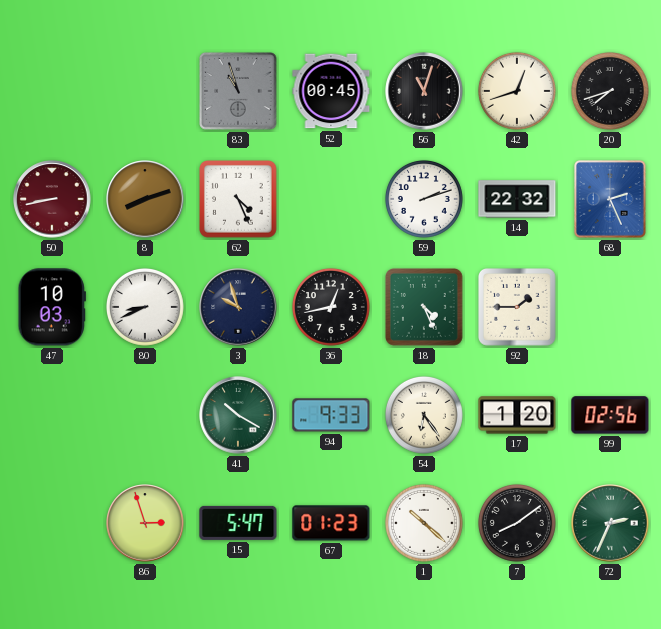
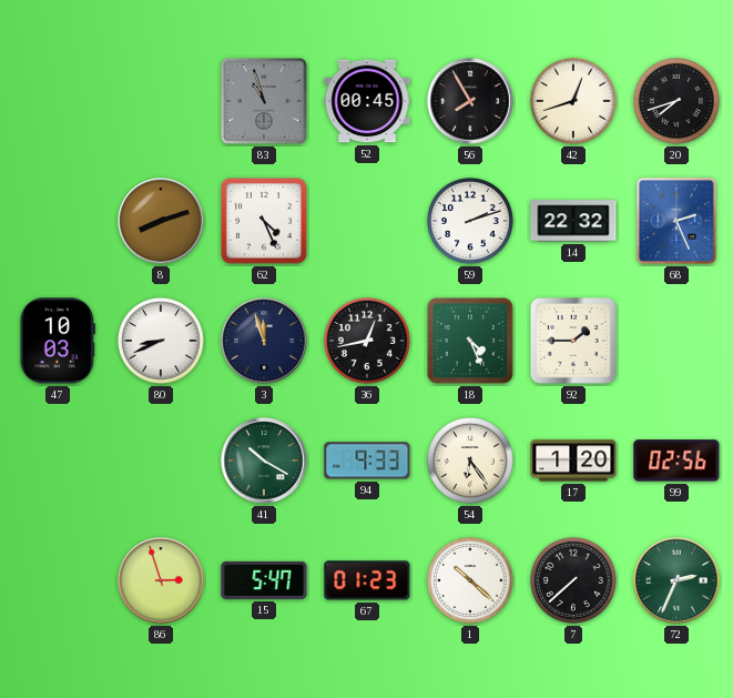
56: 11:03 -> 7:55
50: 8:43 -> none
3: 9:57 -> 11:57
7: 8:09 -> 7:38
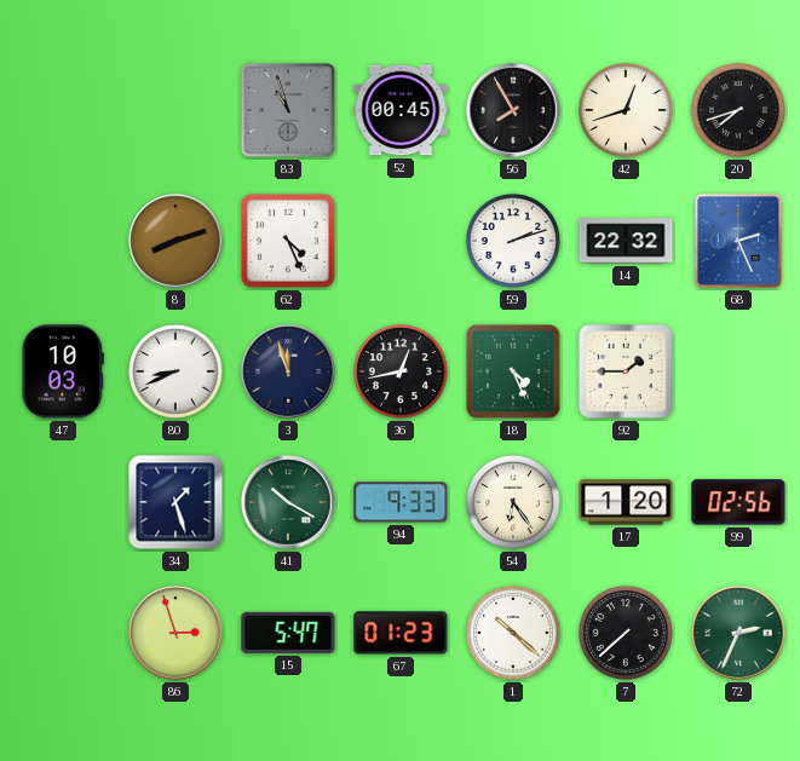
34: none -> 1:27
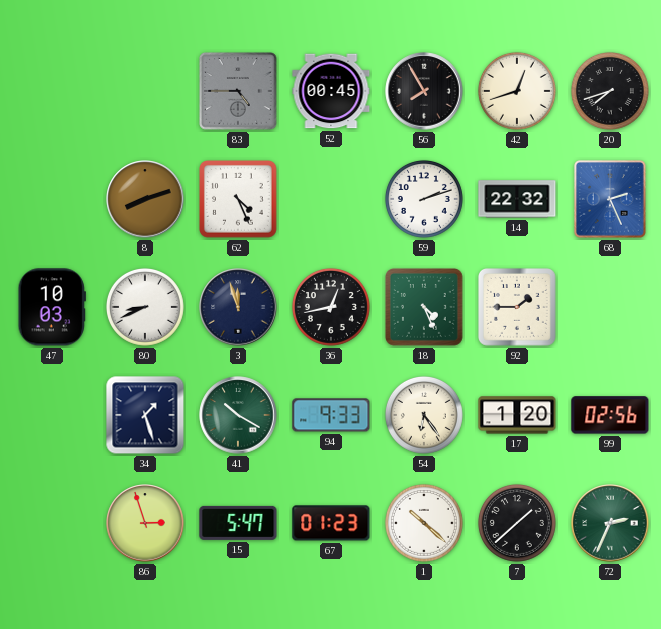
83: 10:57 -> 4:45
7: 7:38 -> 1:38
